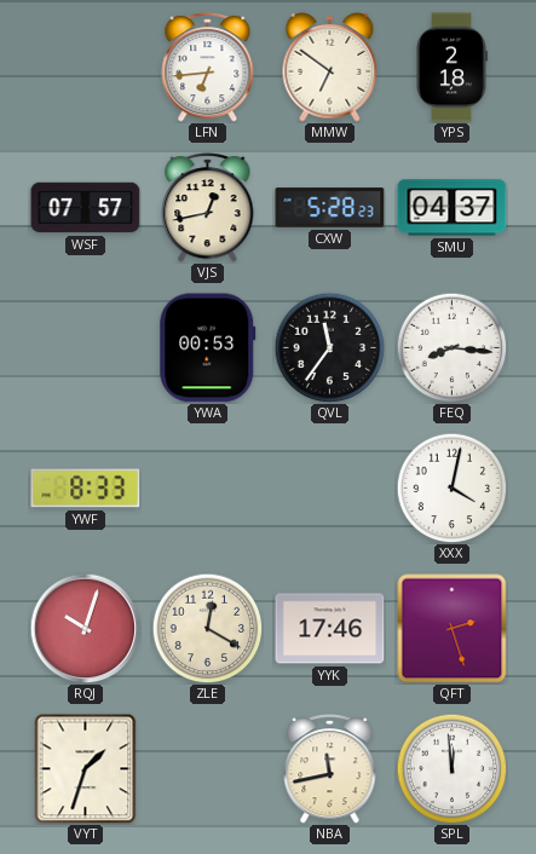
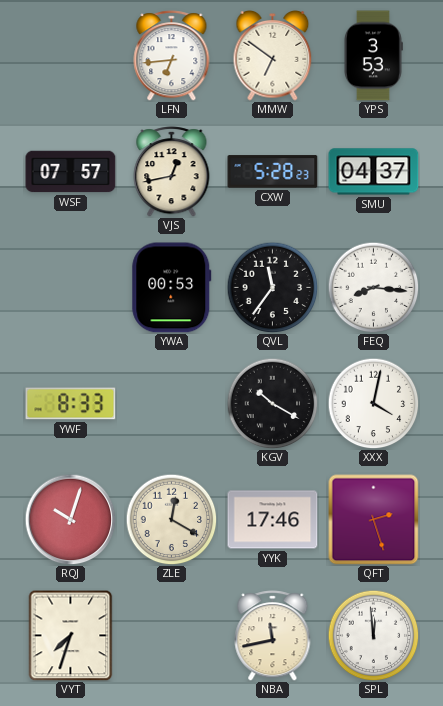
YPS: 2:18 -> 3:53
KGV: none -> 10:20
VYT: 1:33 -> 7:33
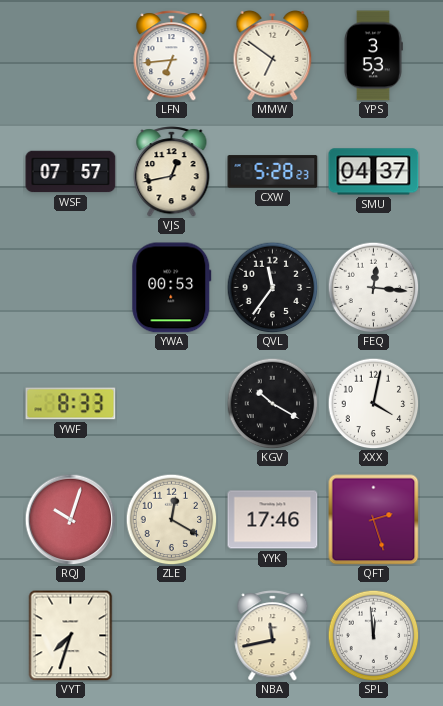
FEQ: 8:16 -> 12:16
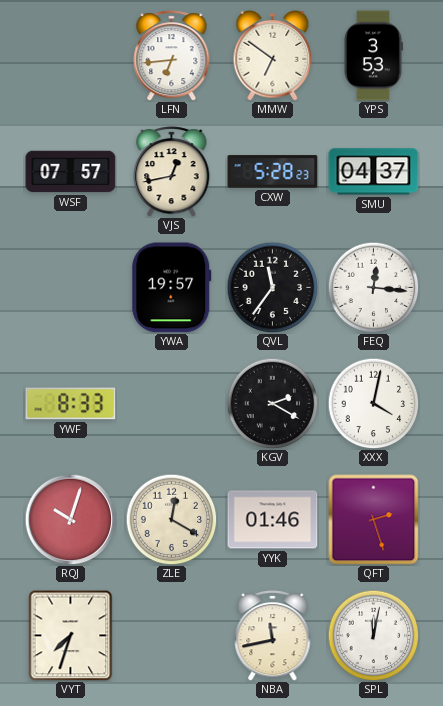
YWA: 00:53 -> 19:57
KGV: 10:20 -> 2:20
YYK: 17:46 -> 01:46
SPL: 11:59 -> 12:02
